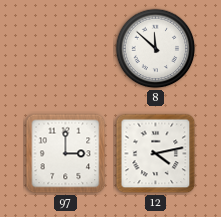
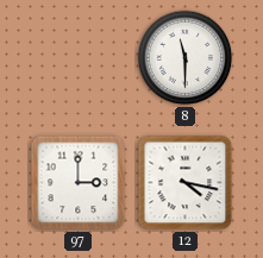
8: 11:52 -> 11:30
12: 4:13 -> 4:17
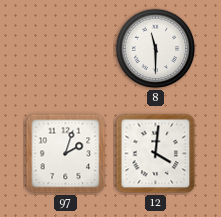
97: 3:00 -> 2:03
12: 4:17 -> 4:01
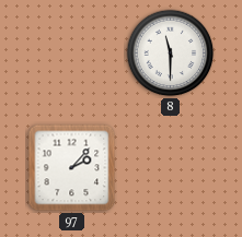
97: 2:03 -> 2:07
12: 4:01 -> none
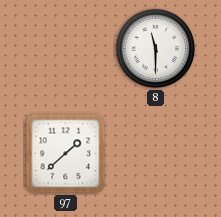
97: 2:07 -> 1:38
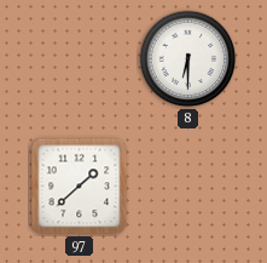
8: 11:30 -> 6:30
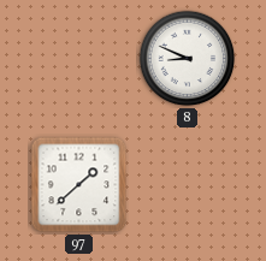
8: 6:30 -> 8:49
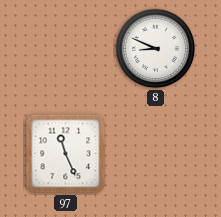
97: 1:38 -> 11:26
